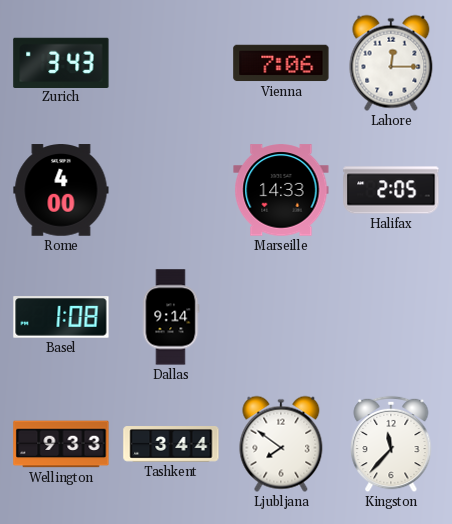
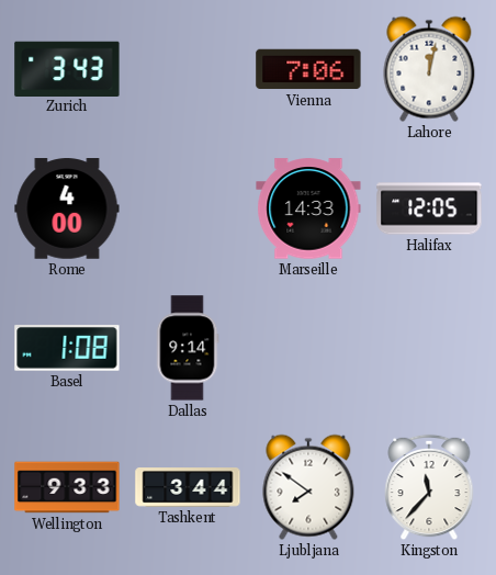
Lahore: 12:15 -> 12:02
Halifax: 2:05 -> 12:05
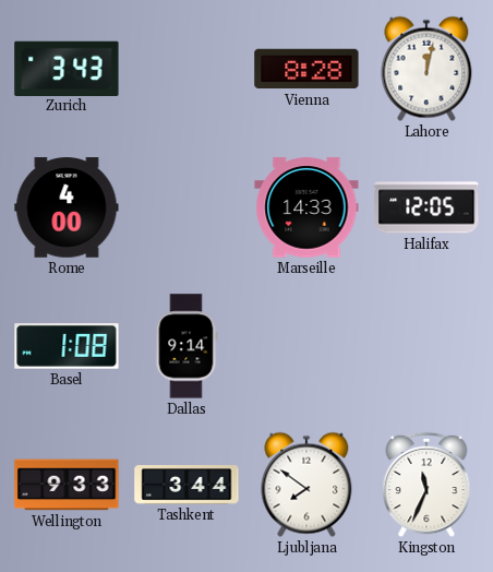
Vienna: 7:06 -> 8:28
Kingston: 11:37 -> 11:34
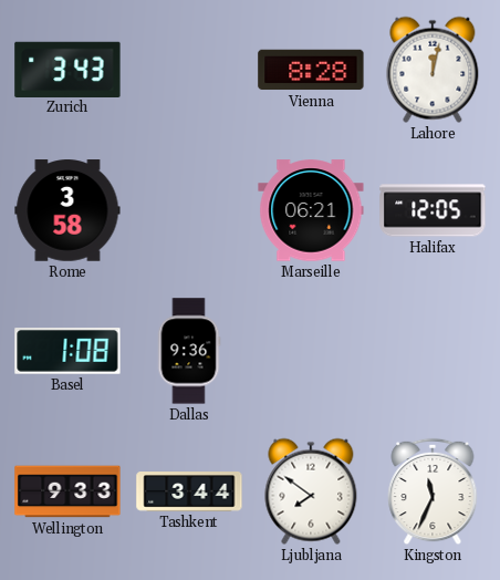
Rome: 4:00 -> 3:58
Marseille: 14:33 -> 06:21
Dallas: 9:14 -> 9:36
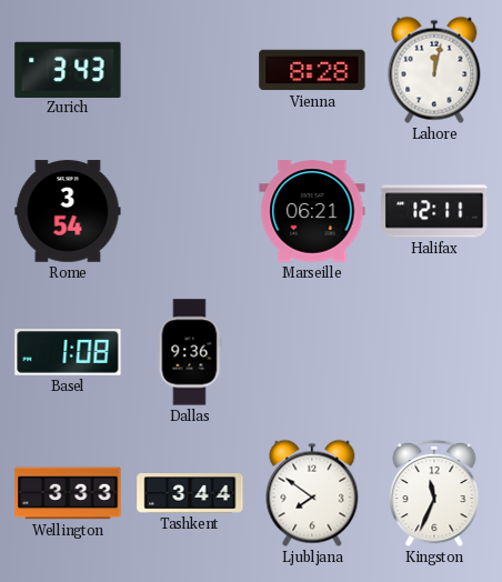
Rome: 3:58 -> 3:54
Halifax: 12:05 -> 12:11
Wellington: 9:33 -> 3:33
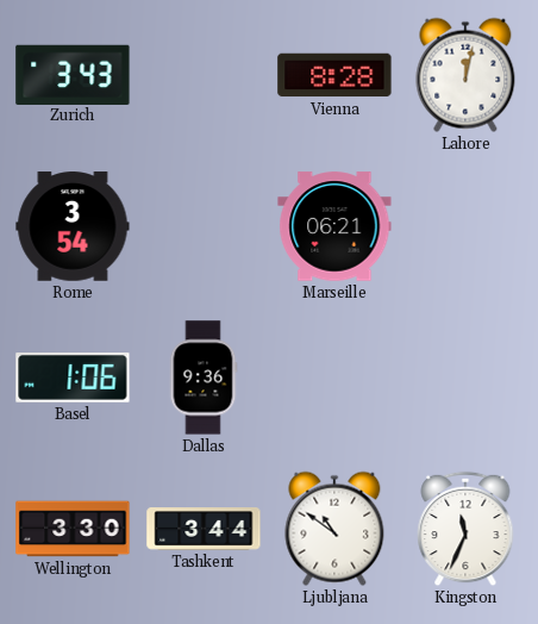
Halifax: 12:11 -> none
Basel: 1:08 -> 1:06
Wellington: 3:33 -> 3:30
Ljubljana: 7:51 -> 10:51
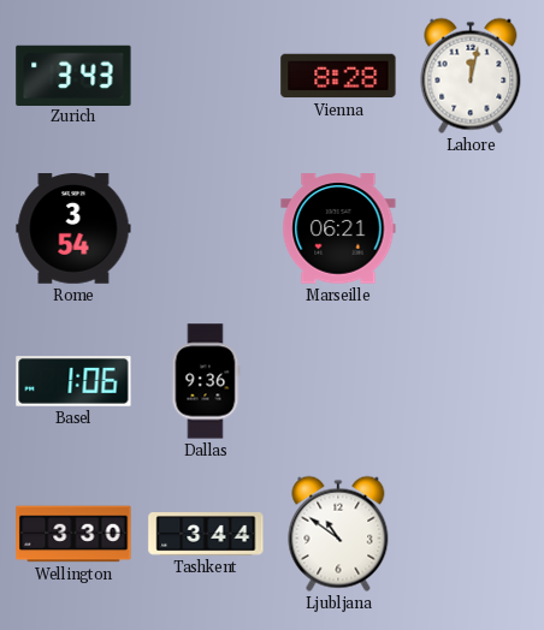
Kingston: 11:34 -> none
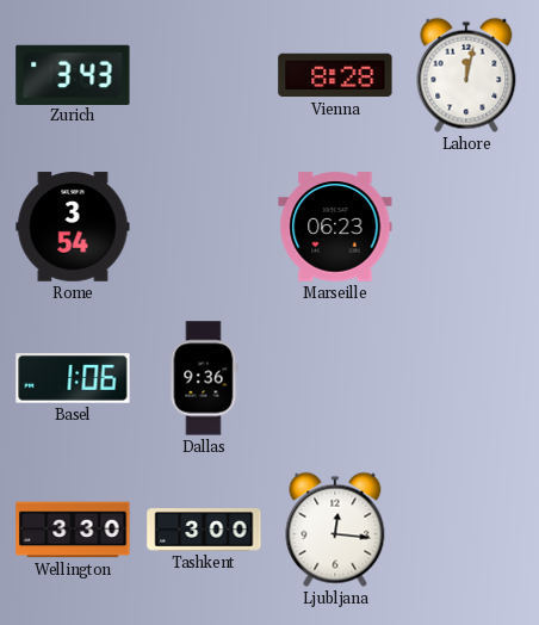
Marseille: 06:21 -> 06:23
Tashkent: 3:44 -> 3:00
Ljubljana: 10:51 -> 12:16
